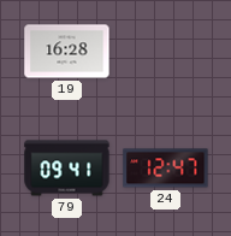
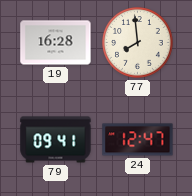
77: none -> 7:59
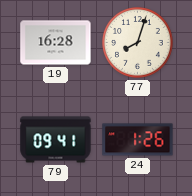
77: 7:59 -> 8:03
24: 12:47 -> 1:26
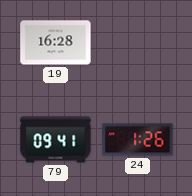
77: 8:03 -> none
